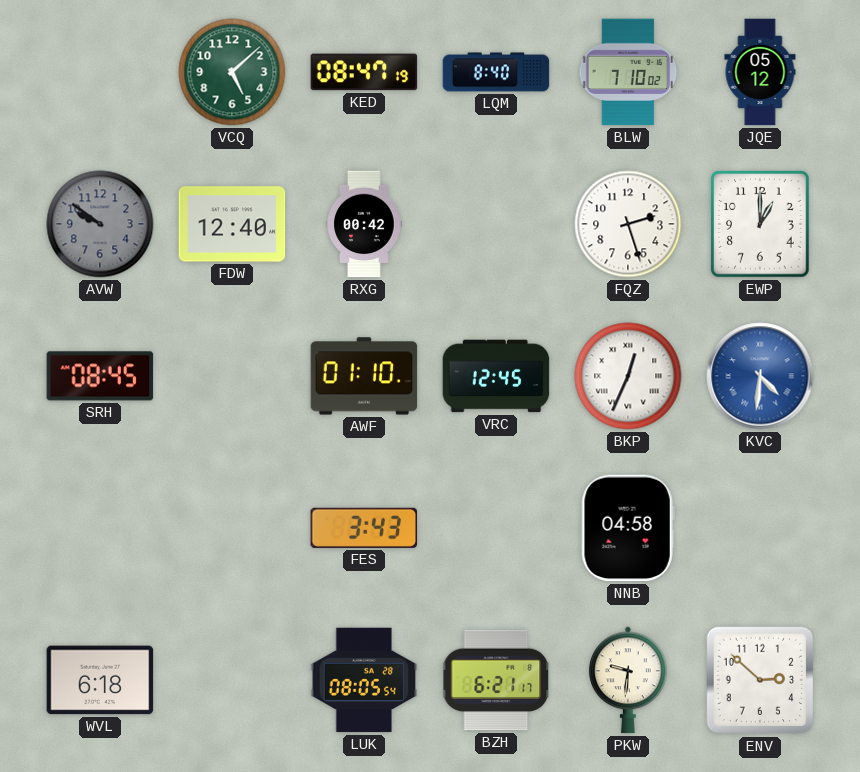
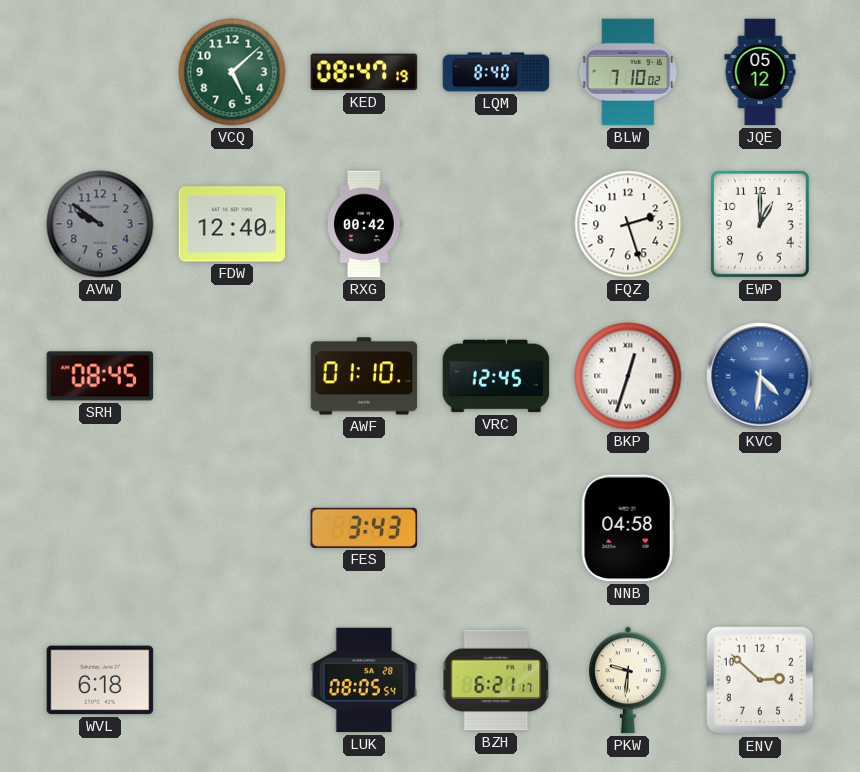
BKP: 12:34 -> 12:33
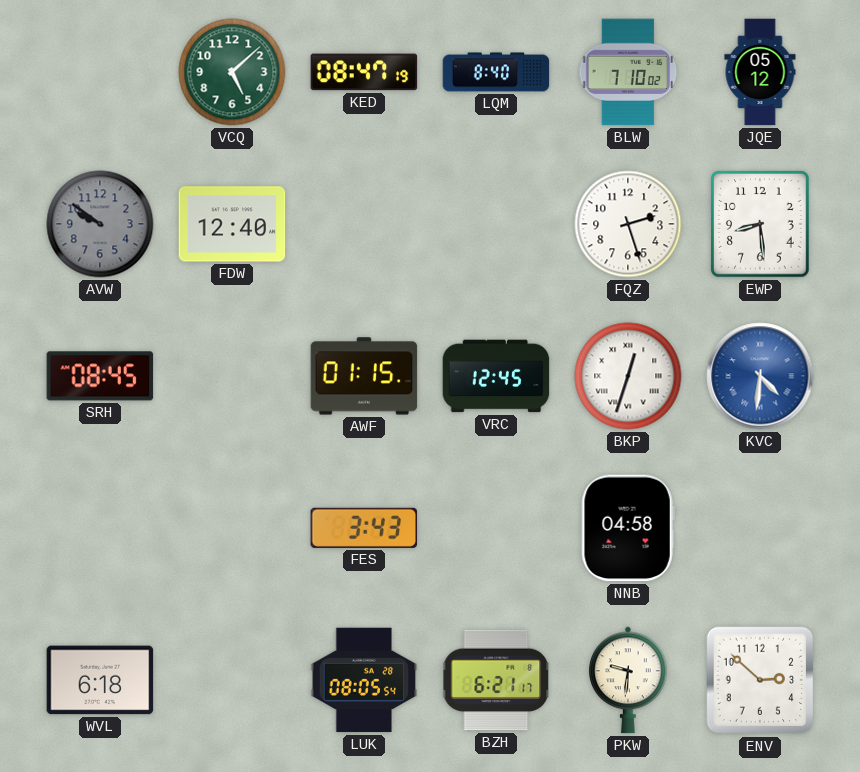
RXG: 00:42 -> none
EWP: 1:00 -> 8:29
AWF: 01:10 -> 01:15
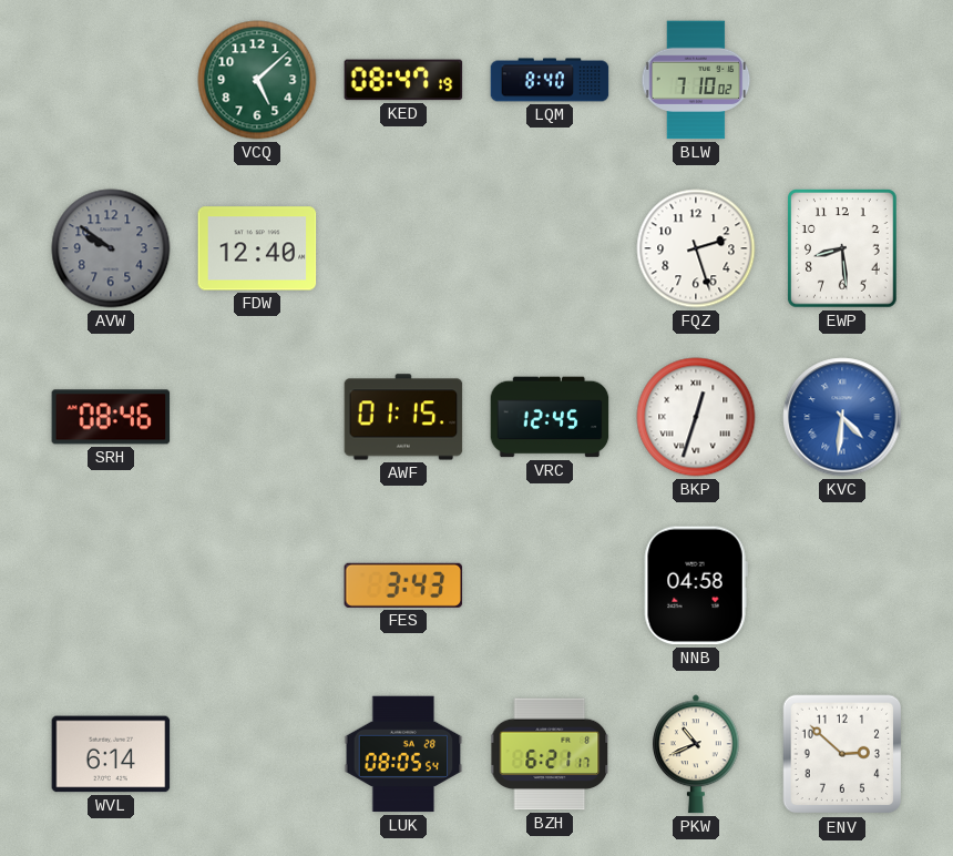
JQE: 05:12 -> none
SRH: 08:45 -> 08:46
WVL: 6:18 -> 6:14
PKW: 9:31 -> 10:41
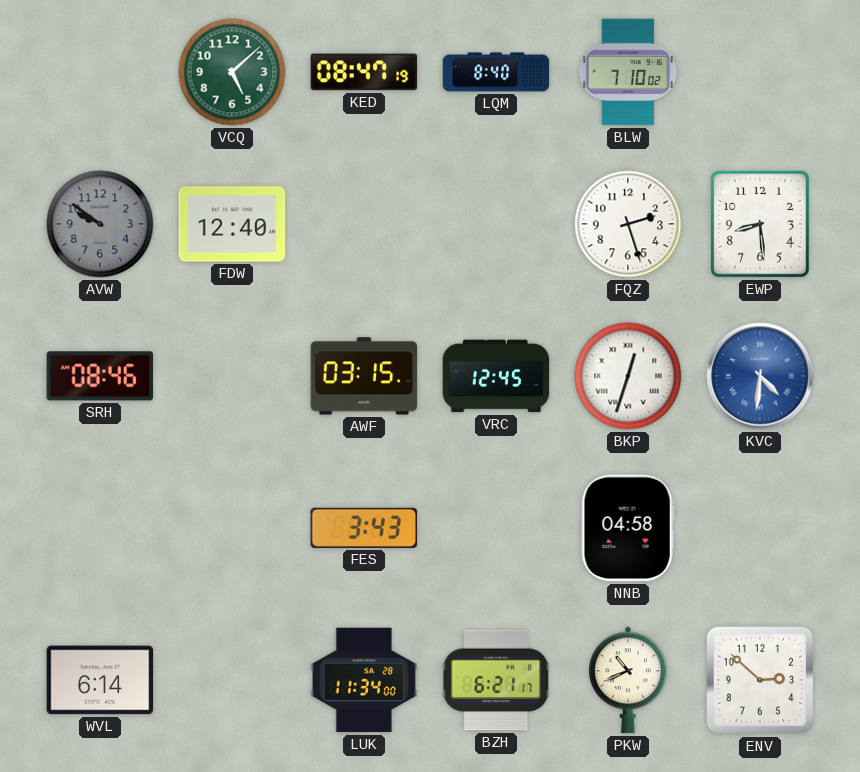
AWF: 01:15 -> 03:15
LUK: 08:05 -> 11:34
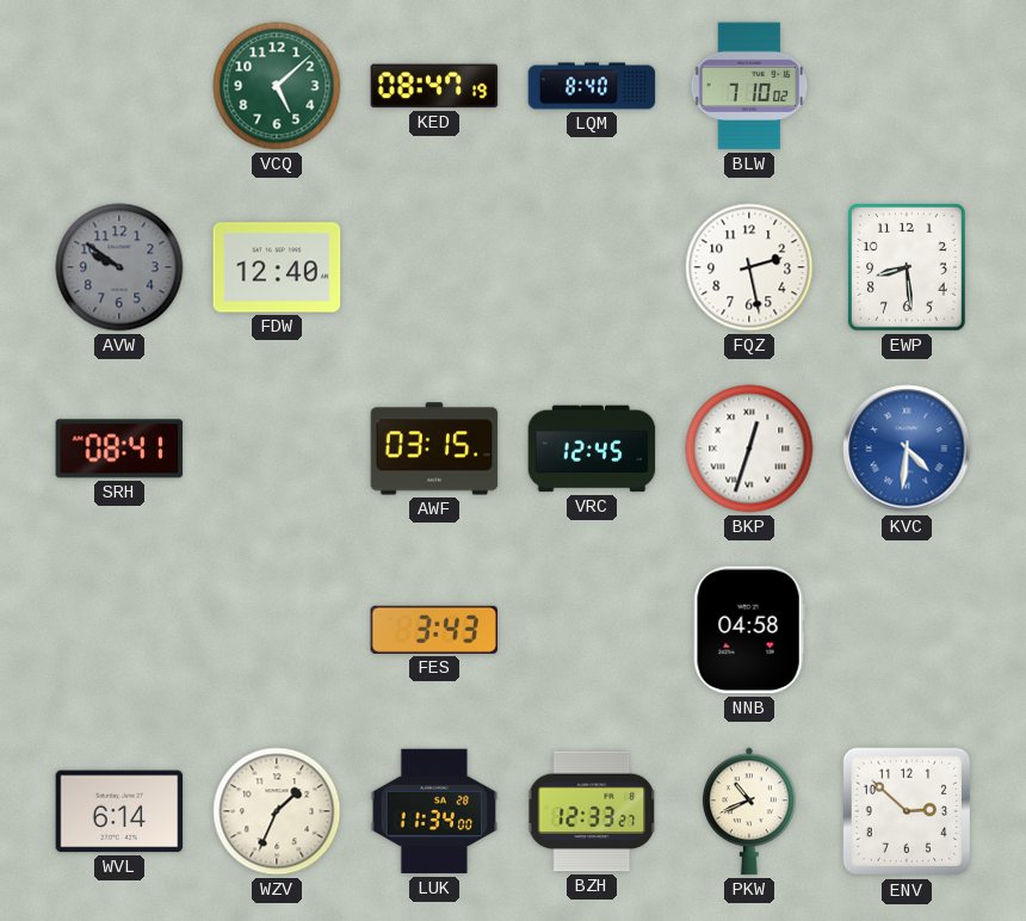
FQZ: 2:27 -> 2:28
SRH: 08:46 -> 08:41
WZV: none -> 1:34
BZH: 6:21 -> 12:33
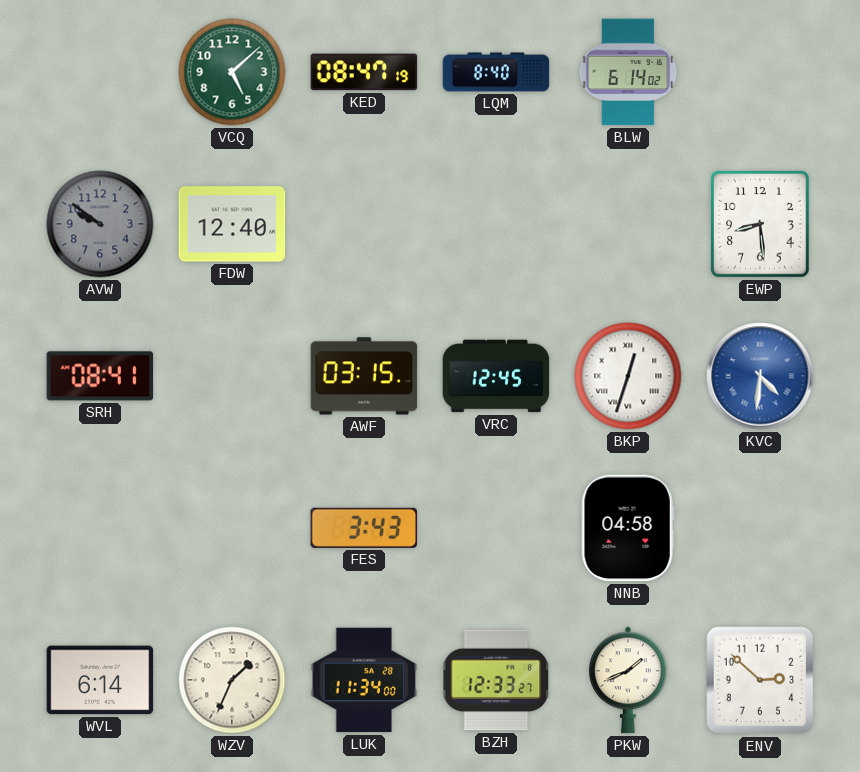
BLW: 7:10 -> 6:14
FQZ: 2:28 -> none
PKW: 10:41 -> 1:41
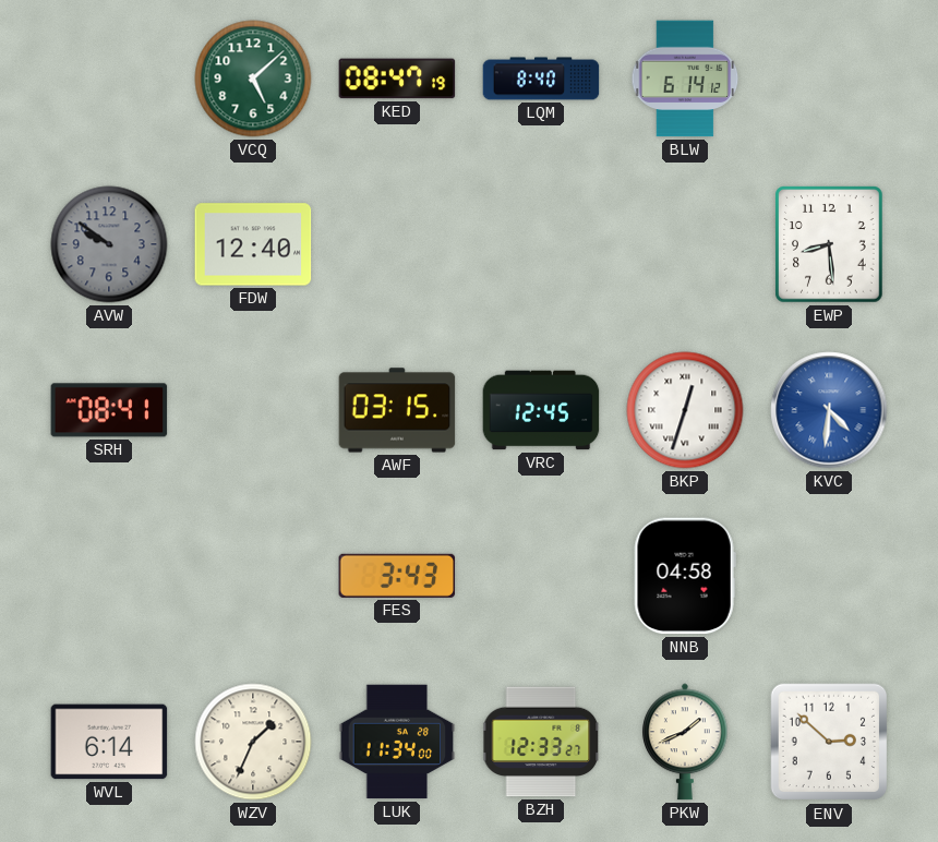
BLW: 6:14:02 -> 6:14:12
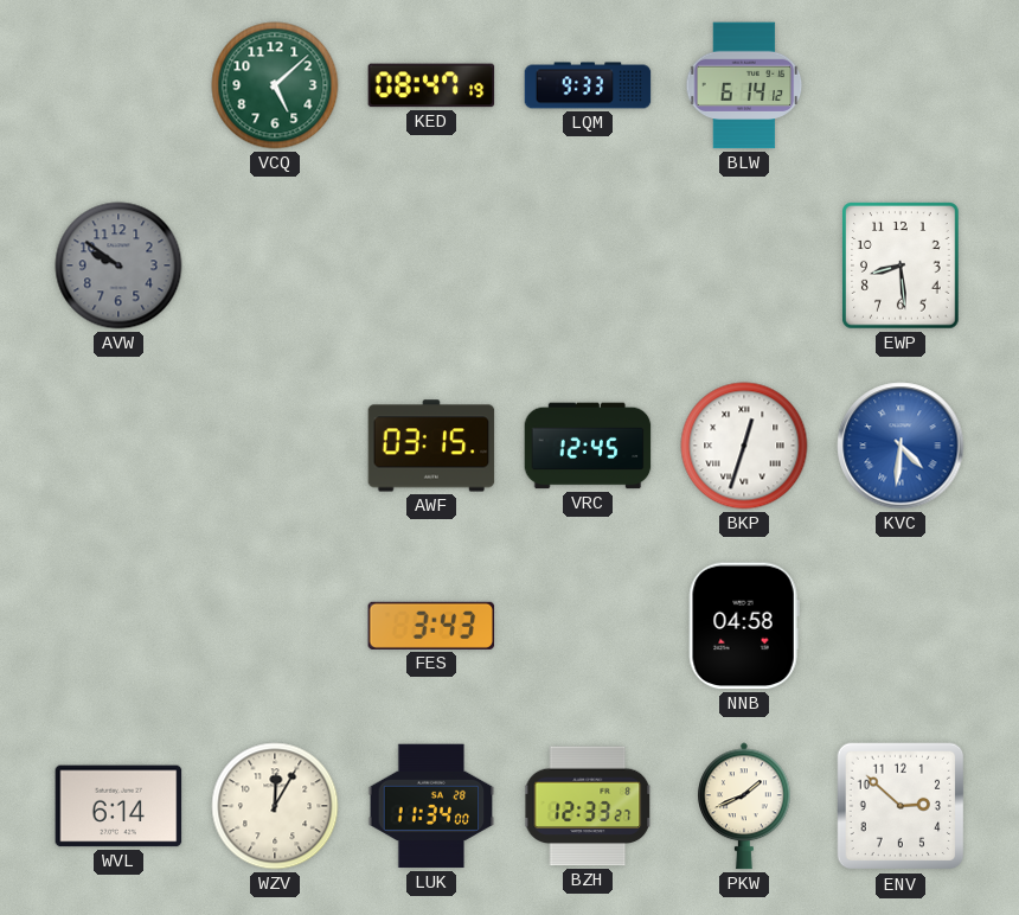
LQM: 8:40 -> 9:33
FDW: 12:40 -> none
SRH: 08:41 -> none
WZV: 1:34 -> 12:05
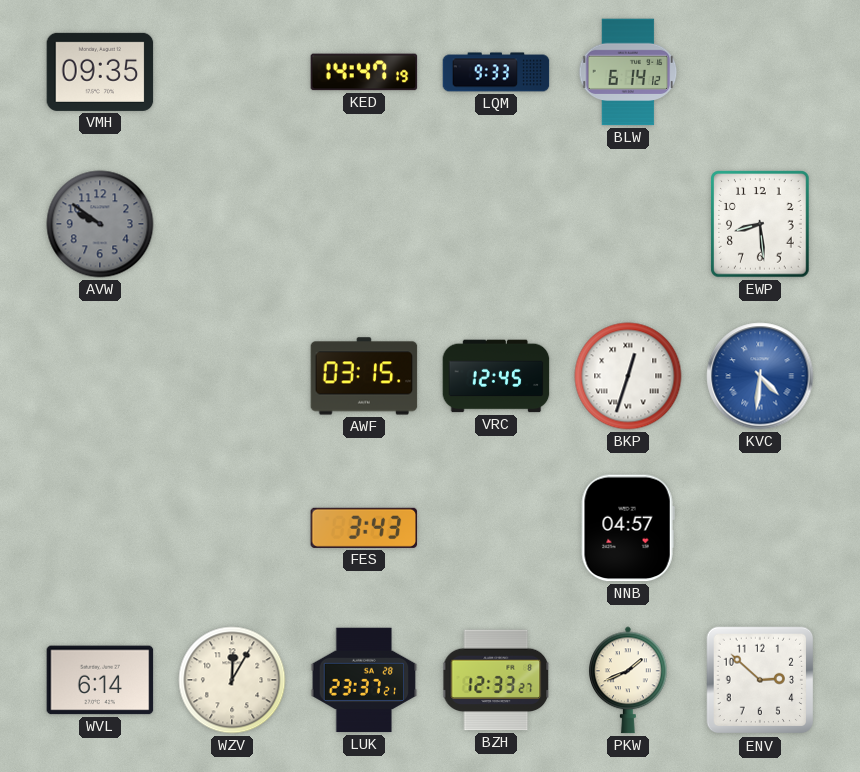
VMH: none -> 09:35
VCQ: 5:08 -> none
KED: 08:47 -> 14:47
NNB: 04:58 -> 04:57
LUK: 11:34 -> 23:37
